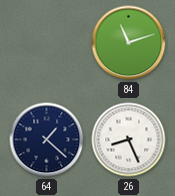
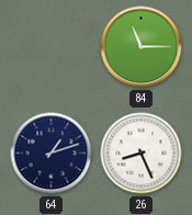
84: 11:12 -> 11:15
64: 1:22 -> 1:12
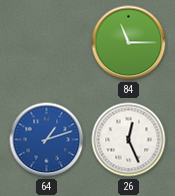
64 dial: navy -> blue
26: 8:26 -> 12:26
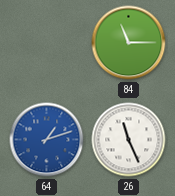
26: 12:26 -> 11:26
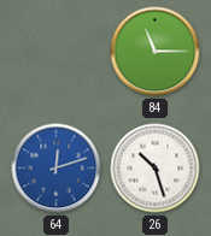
64: 1:12 -> 12:12
26: 11:26 -> 10:27
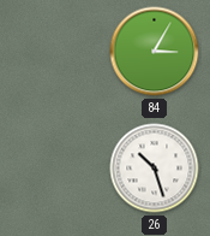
84: 11:15 -> 3:05
64: 12:12 -> none
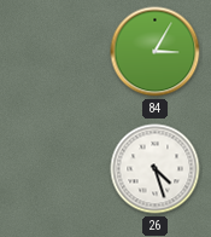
26: 10:27 -> 4:27
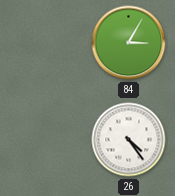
26: 4:27 -> 4:24
